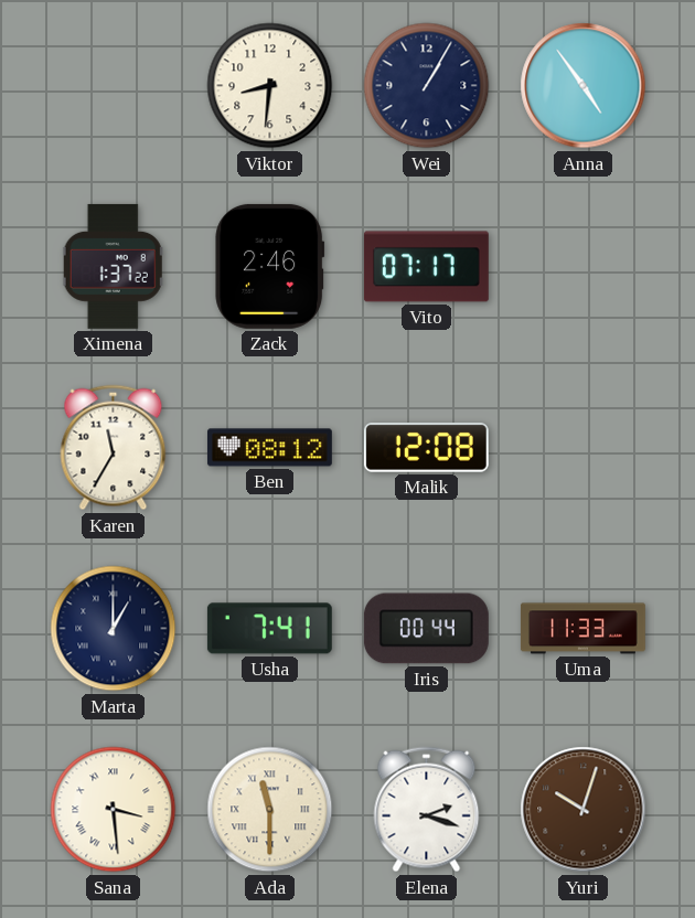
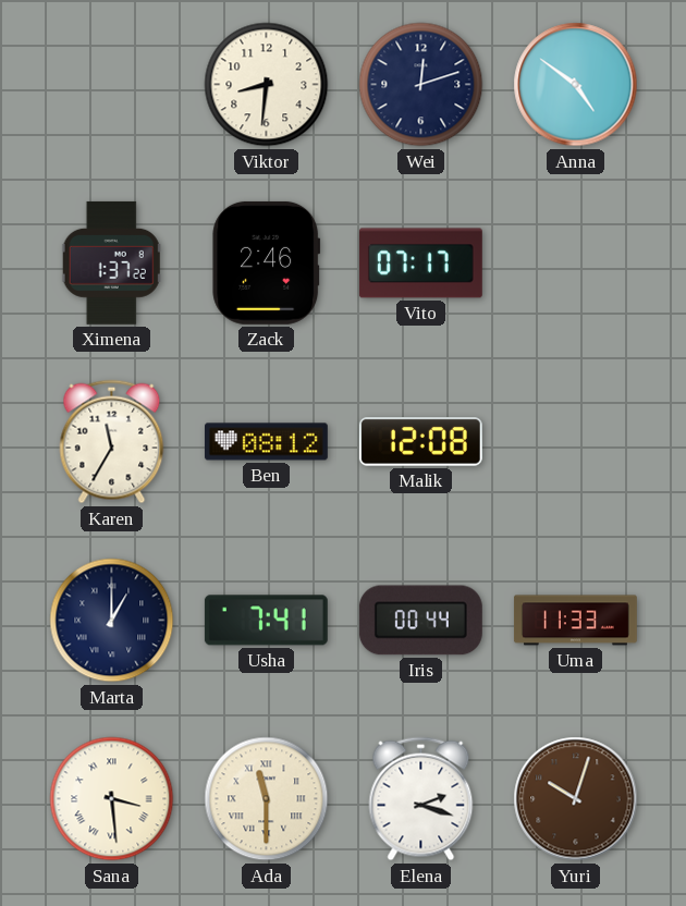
Wei: 1:05 -> 12:12
Anna: 4:54 -> 4:51
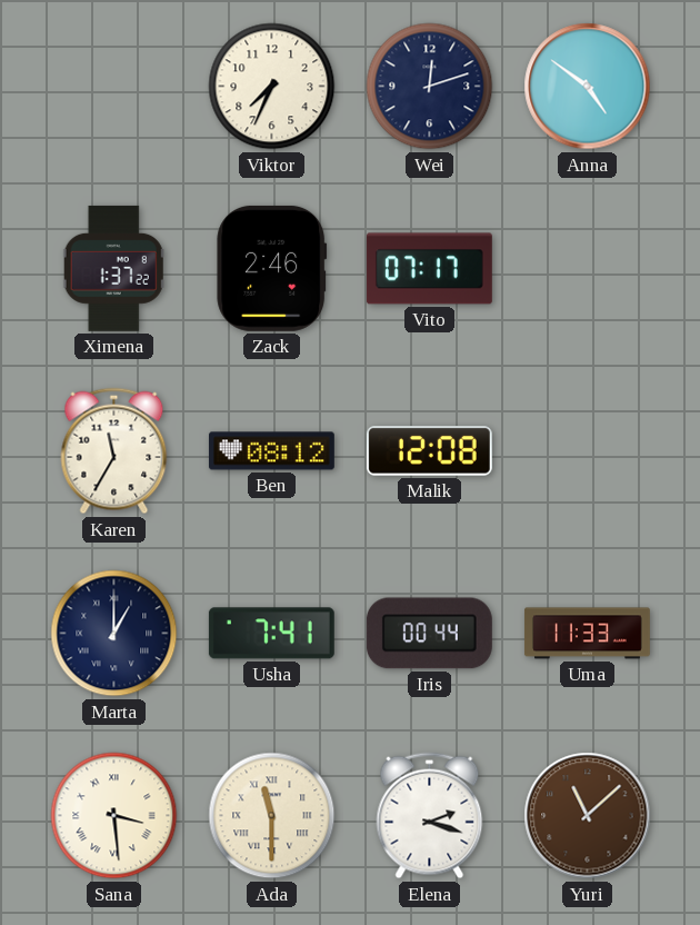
Viktor: 8:31 -> 7:34
Yuri: 10:03 -> 11:08
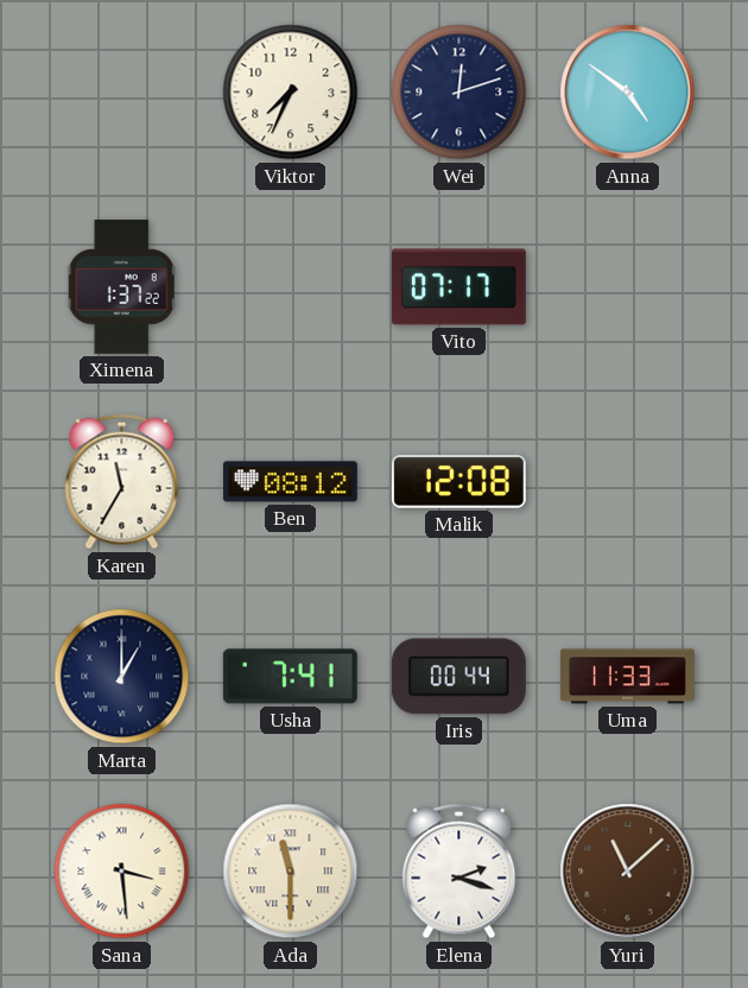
Zack: 2:46 -> none
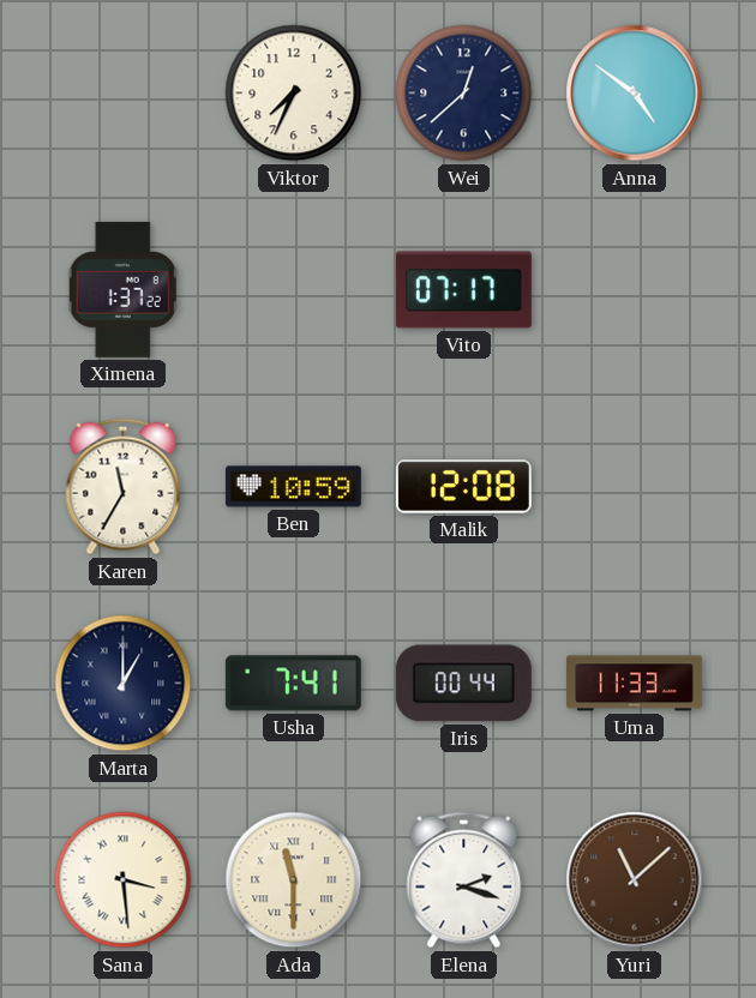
Wei: 12:12 -> 12:38
Ben: 08:12 -> 10:59
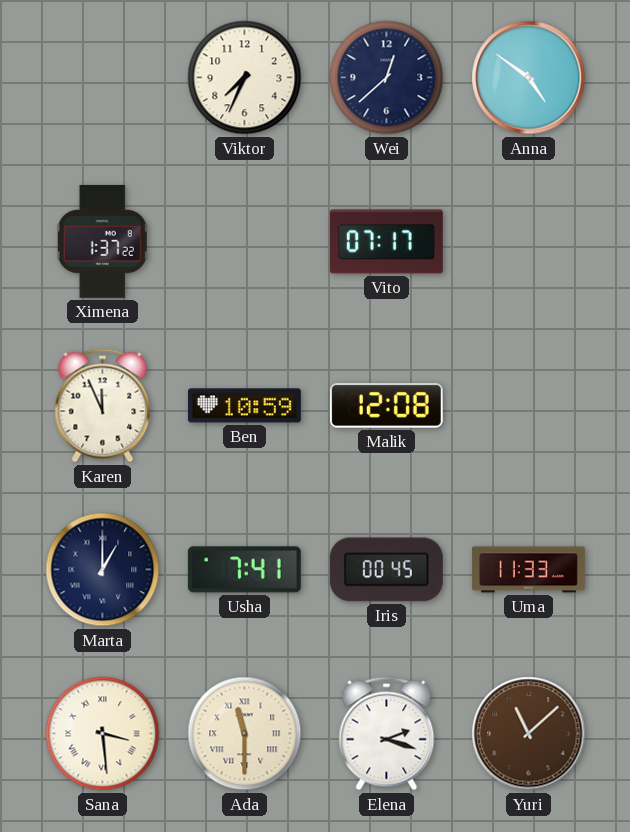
Karen: 11:35 -> 11:56
Iris: 00:44 -> 00:45
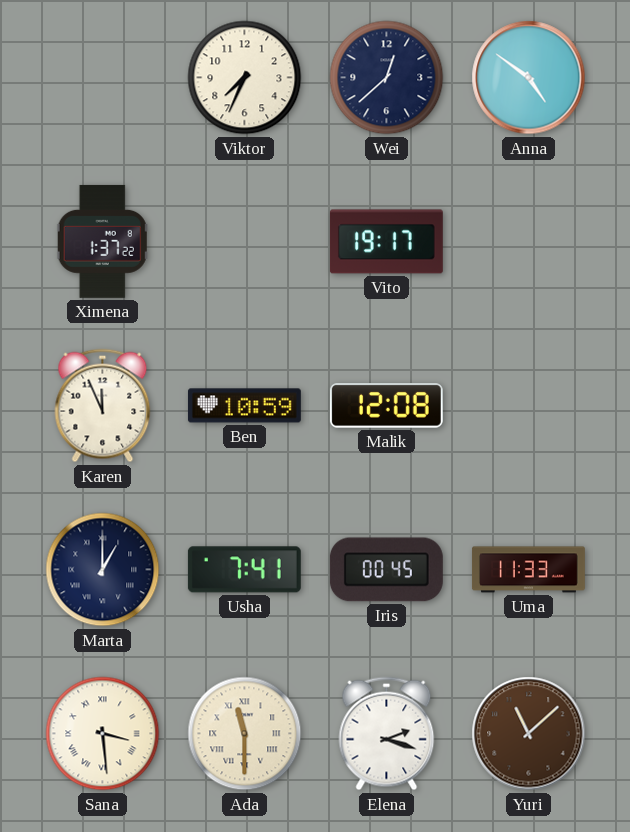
Vito: 07:17 -> 19:17
